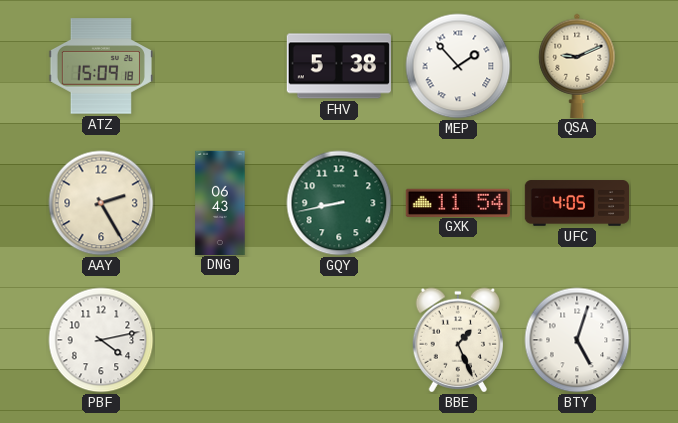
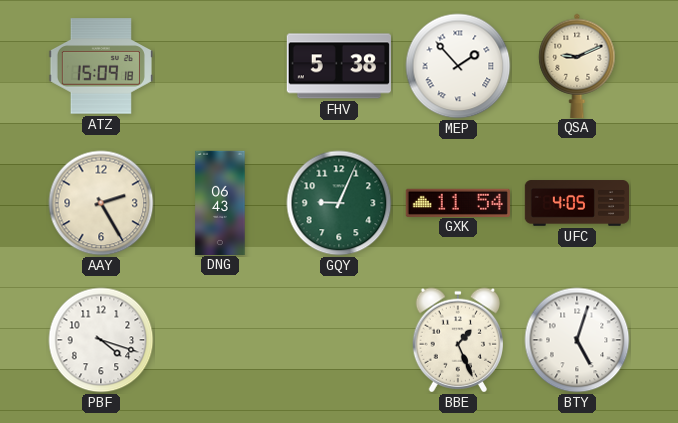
GQY: 8:43 -> 9:04
PBF: 4:13 -> 4:18
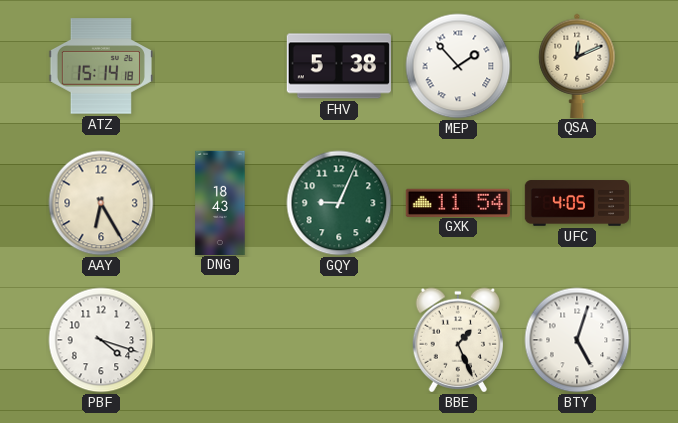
ATZ: 15:09 -> 15:14
QSA: 9:11 -> 12:11
AAY: 2:25 -> 6:25
DNG: 06:43 -> 18:43
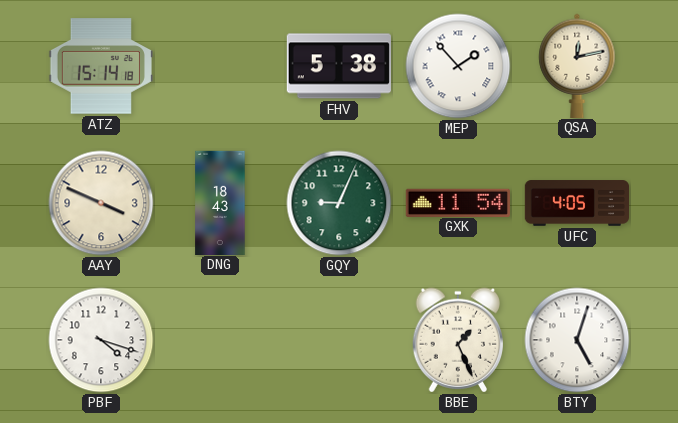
QSA: 12:11 -> 12:13
AAY: 6:25 -> 3:49
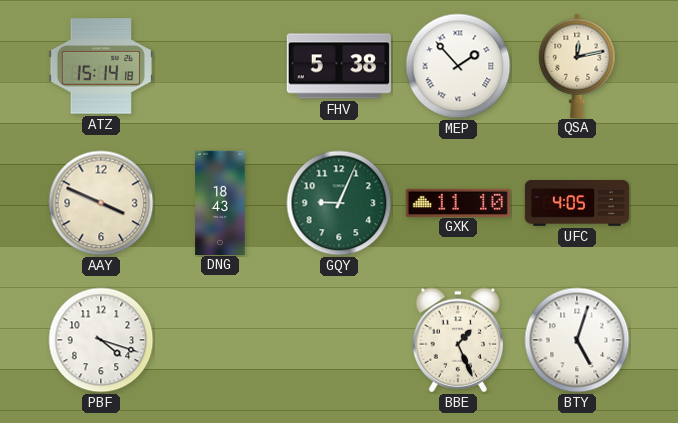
GXK: 11:54 -> 11:10
